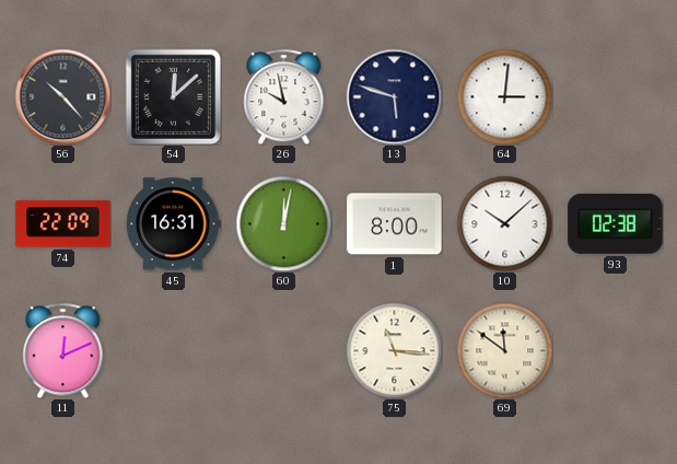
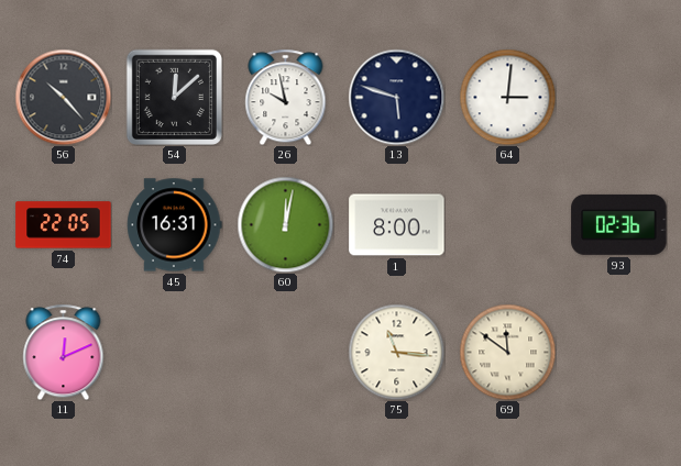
74: 22:09 -> 22:05
10: 10:08 -> none
93: 02:38 -> 02:36
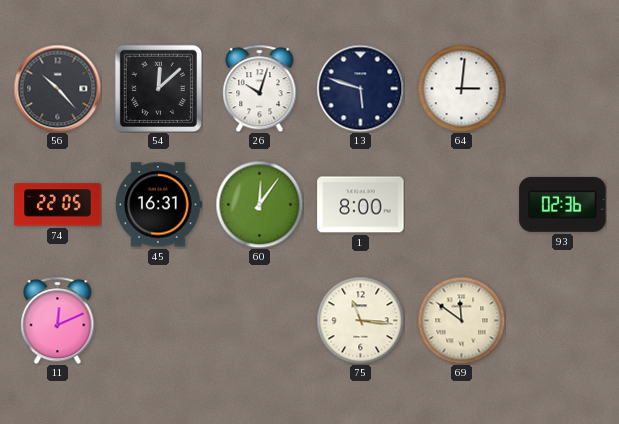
26: 9:58 -> 10:03
60: 12:02 -> 12:06
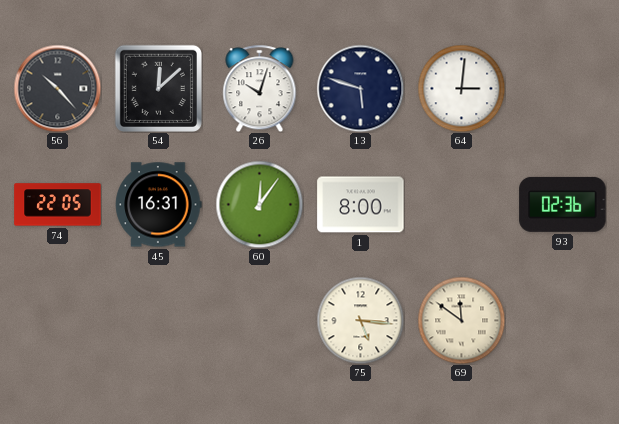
11: 12:11 -> none
75: 11:16 -> 5:16
